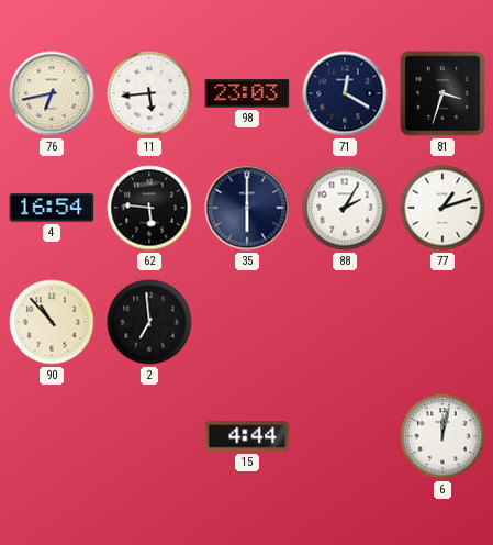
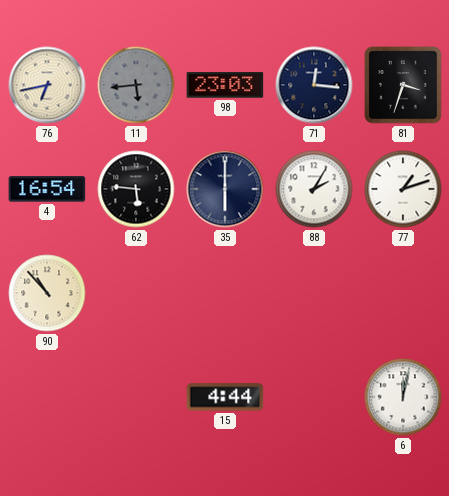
11 dial: white -> grey
71: 12:20 -> 12:16
2: 6:59 -> none
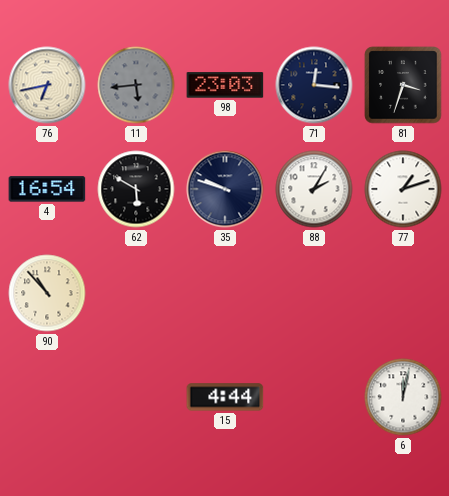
62: 5:46 -> 5:50
35: 6:00 -> 9:48
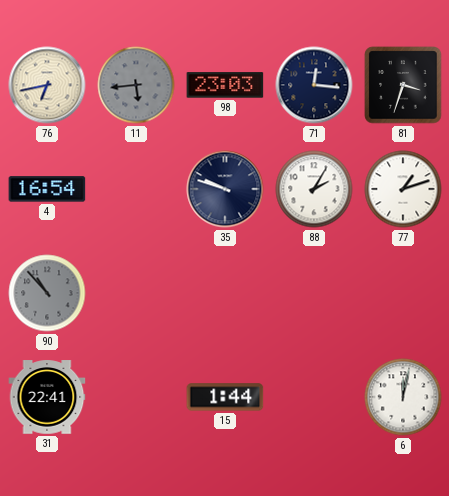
62: 5:50 -> none
90 dial: cream -> grey
31: none -> 22:41
15: 4:44 -> 1:44
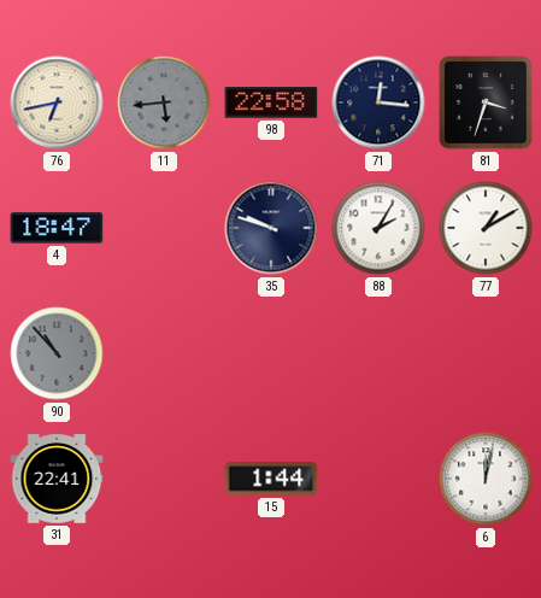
98: 23:03 -> 22:58
4: 16:54 -> 18:47
77: 1:12 -> 1:10
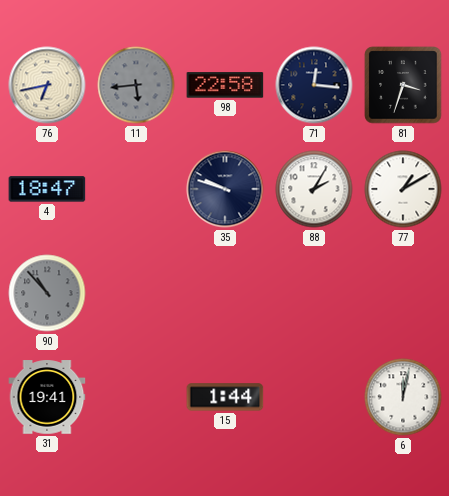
31: 22:41 -> 19:41
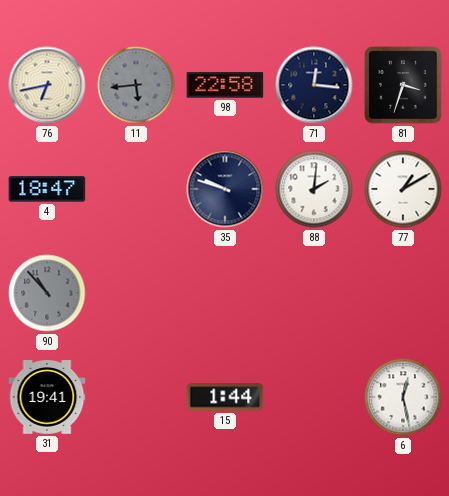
88: 2:05 -> 2:01
6: 12:02 -> 12:28
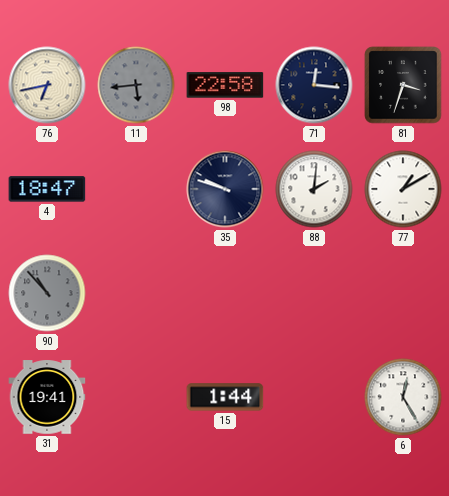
6: 12:28 -> 12:25
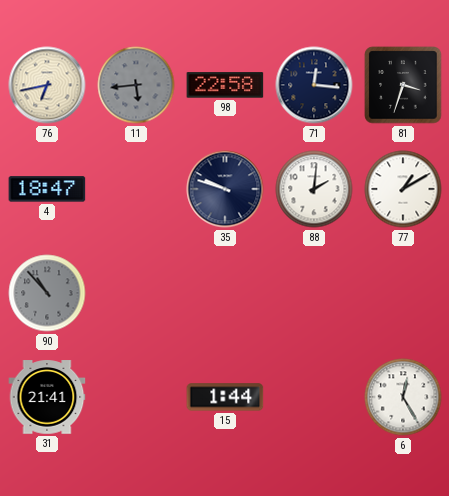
31: 19:41 -> 21:41
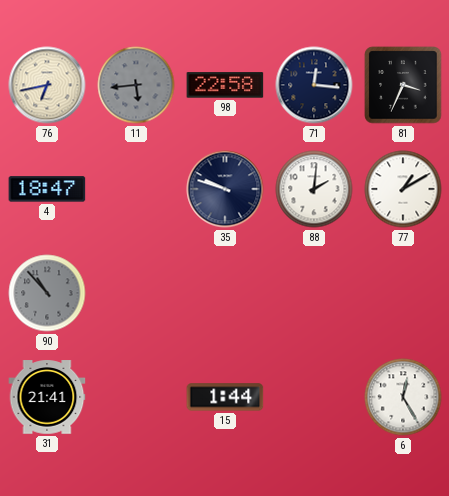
81: 3:33 -> 3:34
